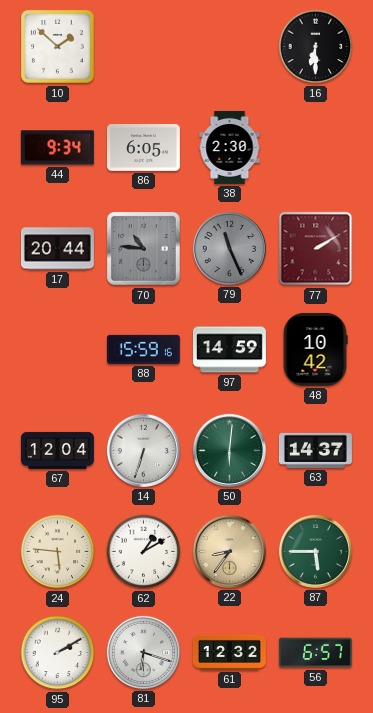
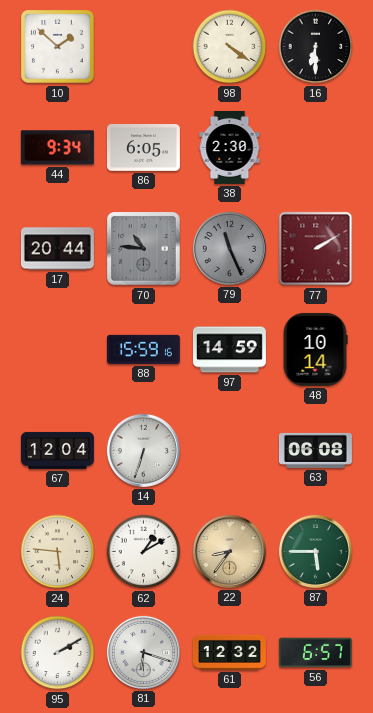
98: none -> 4:21
48: 10:42 -> 10:14
50: 6:01 -> none
63: 14:37 -> 06:08
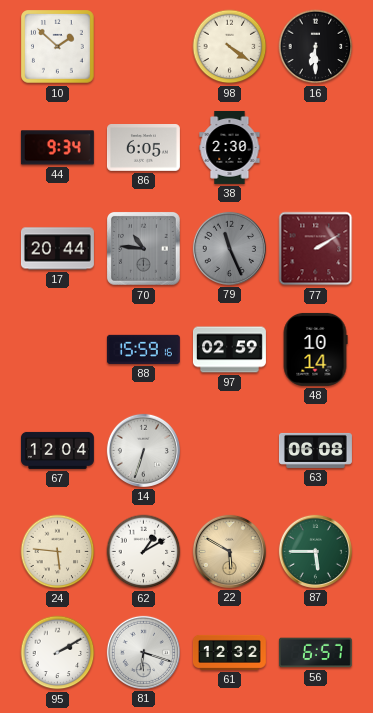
97: 14:59 -> 02:59
22: 8:36 -> 5:50
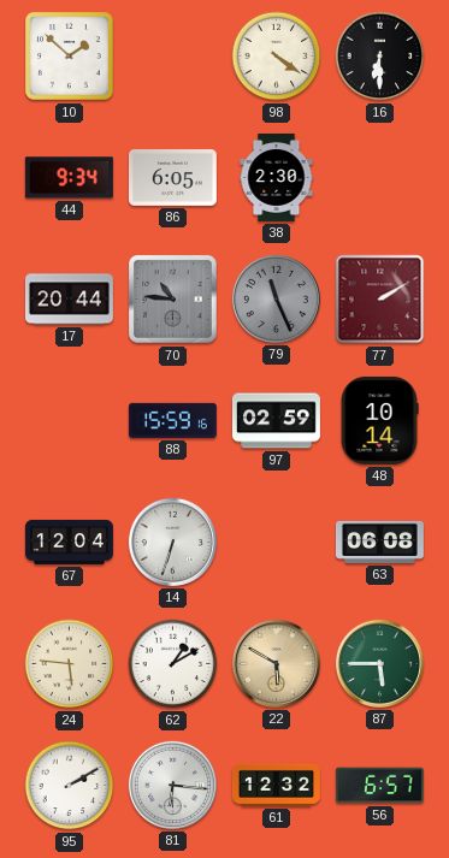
81: 6:18 -> 6:16
